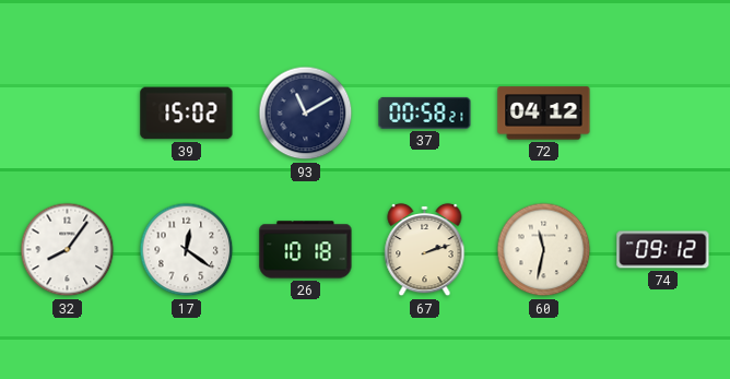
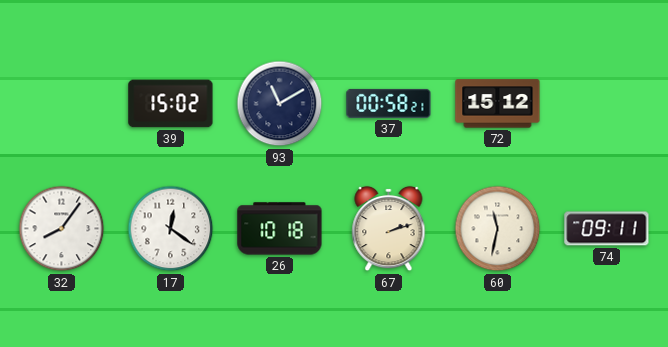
72: 04:12 -> 15:12
74: 09:12 -> 09:11
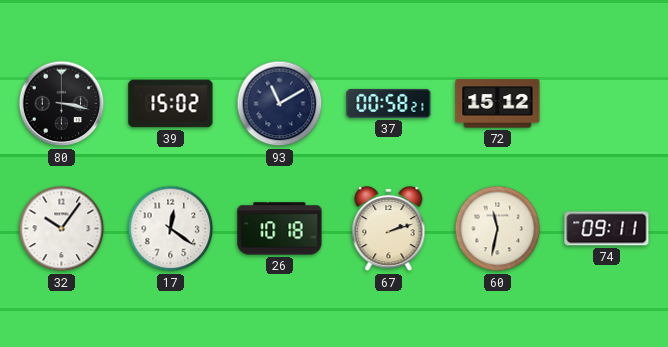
80: none -> 3:17
32: 8:06 -> 10:06
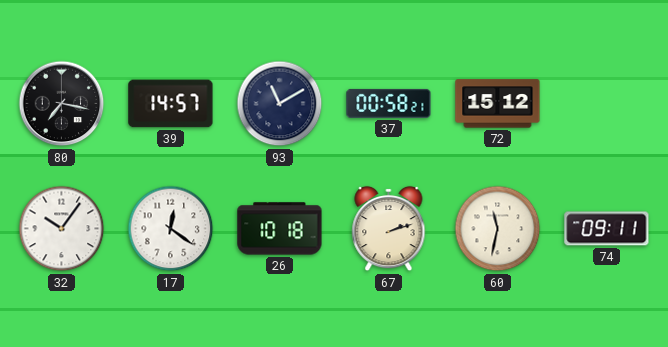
80: 3:17 -> 7:17
39: 15:02 -> 14:57
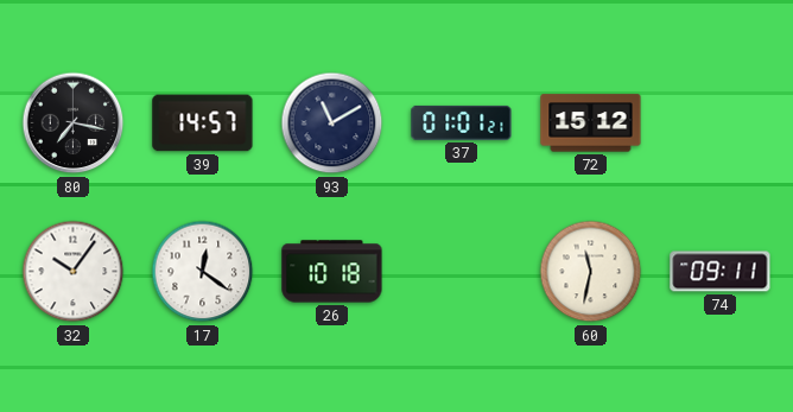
37: 00:58 -> 01:01
67: 2:12 -> none
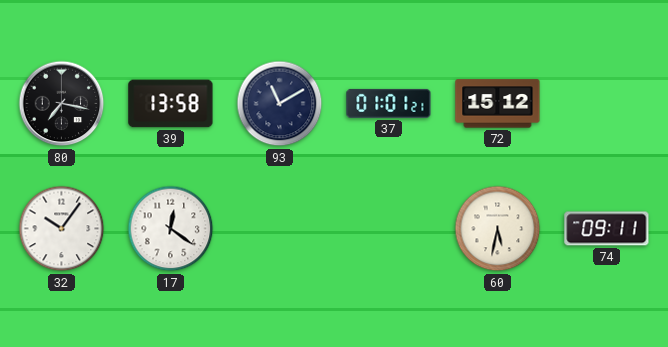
39: 14:57 -> 13:58
26: 10:18 -> none
60: 11:32 -> 5:32
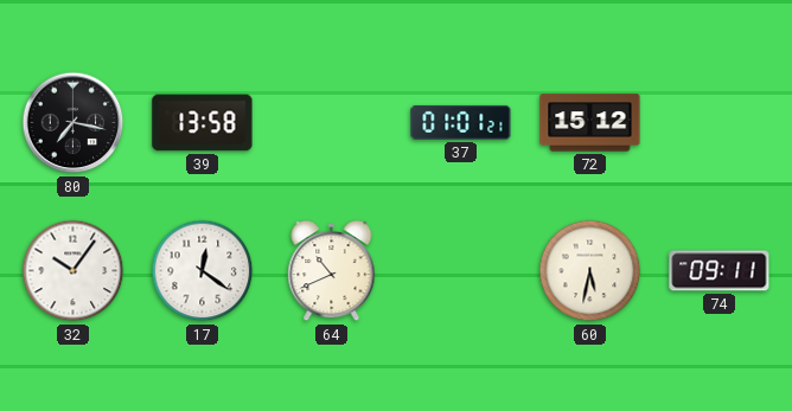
93: 11:10 -> none
64: none -> 10:41
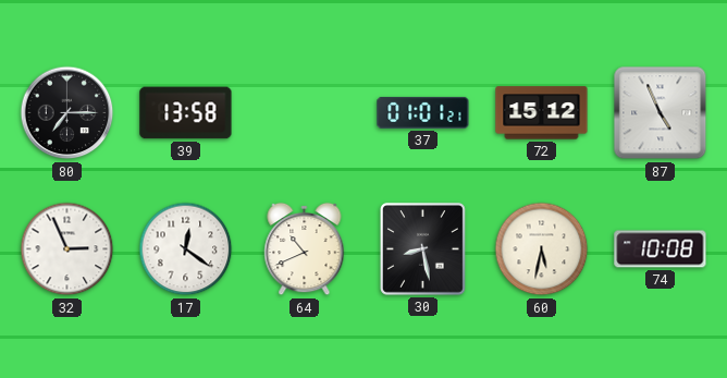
80: 7:17 -> 7:15
87: none -> 4:56
32: 10:06 -> 2:56
30: none -> 8:28
74: 09:11 -> 10:08
